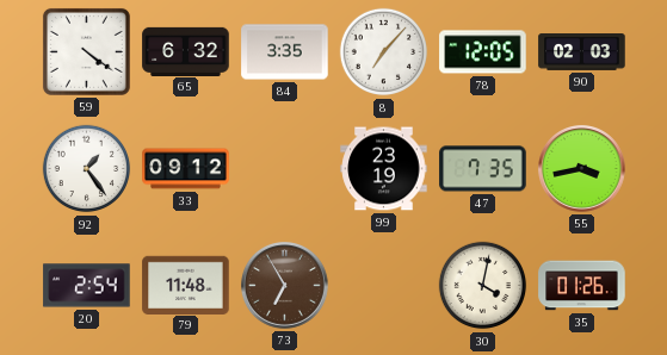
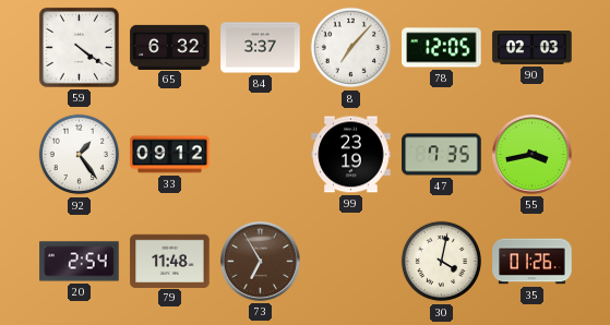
84: 3:35 -> 3:37
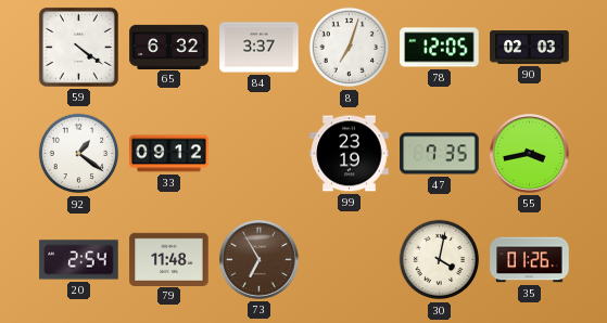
8: 7:07 -> 7:03
92: 1:24 -> 1:21
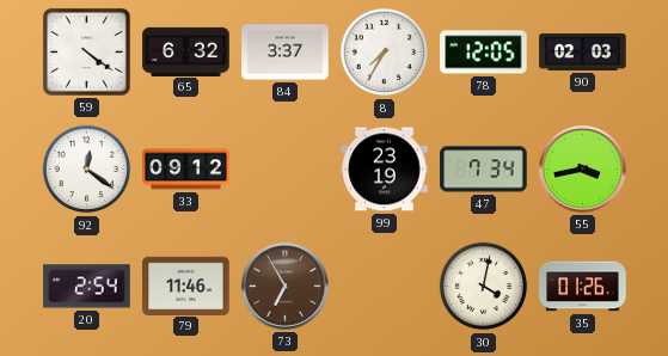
8: 7:03 -> 7:35
92: 1:21 -> 12:21
47: 7:35 -> 7:34
79: 11:48 -> 11:46
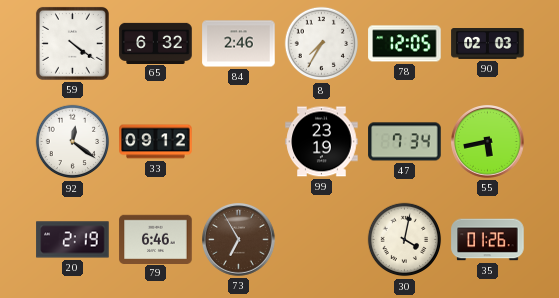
84: 3:37 -> 2:46
55: 3:43 -> 5:43
20: 2:54 -> 2:19
79: 11:46 -> 6:46
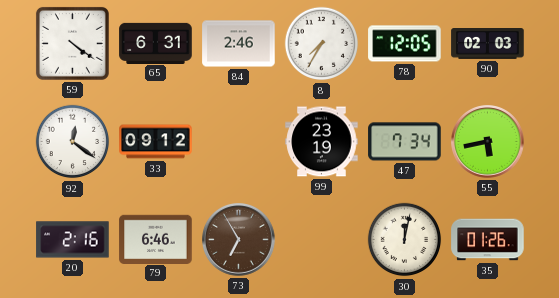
65: 6:32 -> 6:31
20: 2:19 -> 2:16
30: 4:02 -> 12:02
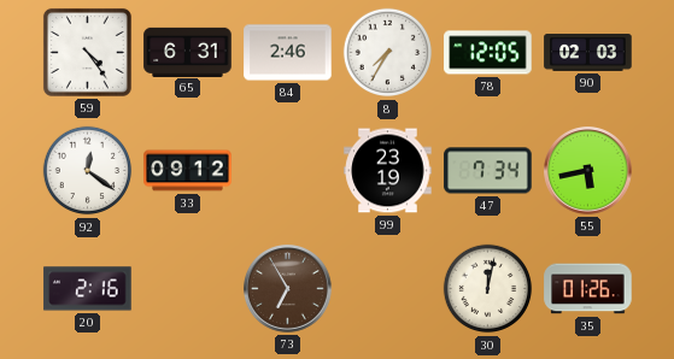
59: 4:21 -> 4:24
79: 6:46 -> none
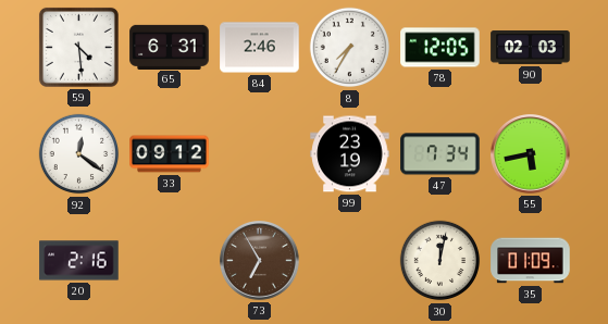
59: 4:24 -> 4:29
35: 01:26 -> 01:09
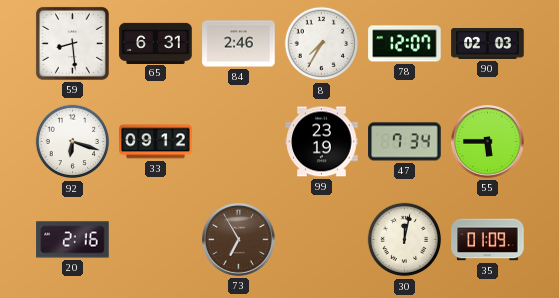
59: 4:29 -> 8:29
78: 12:05 -> 12:07
92: 12:21 -> 6:18
55: 5:43 -> 5:45
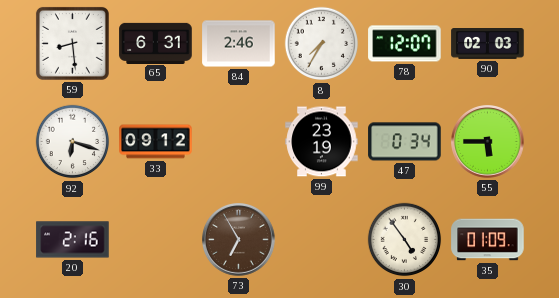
47: 7:34 -> 0:34
30: 12:02 -> 4:54
